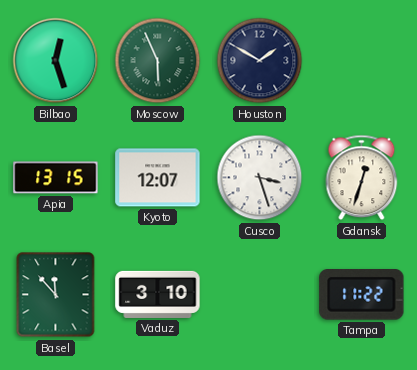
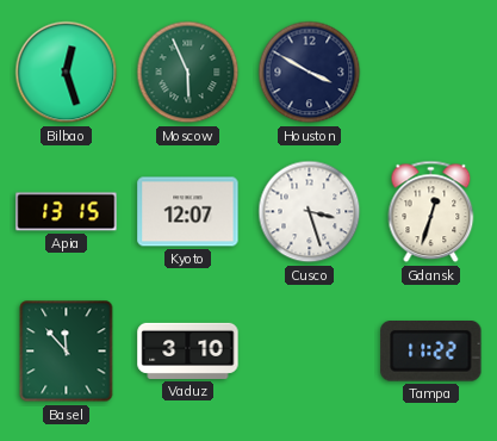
Houston: 1:50 -> 3:50
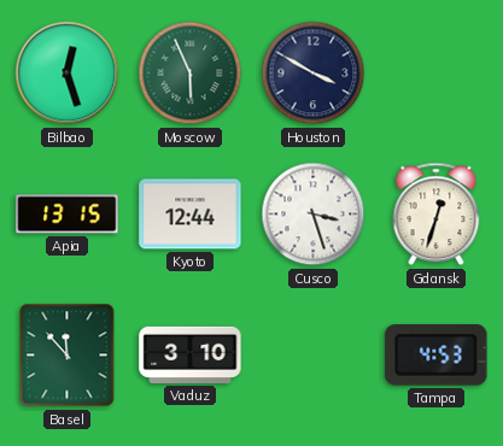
Kyoto: 12:07 -> 12:44
Tampa: 11:22 -> 4:53
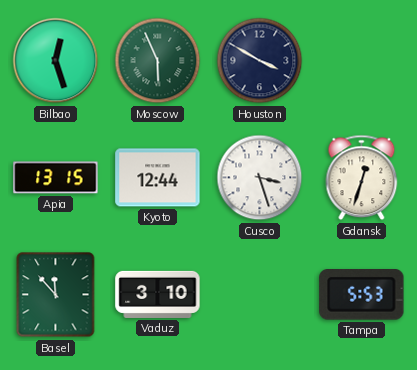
Tampa: 4:53 -> 5:53
